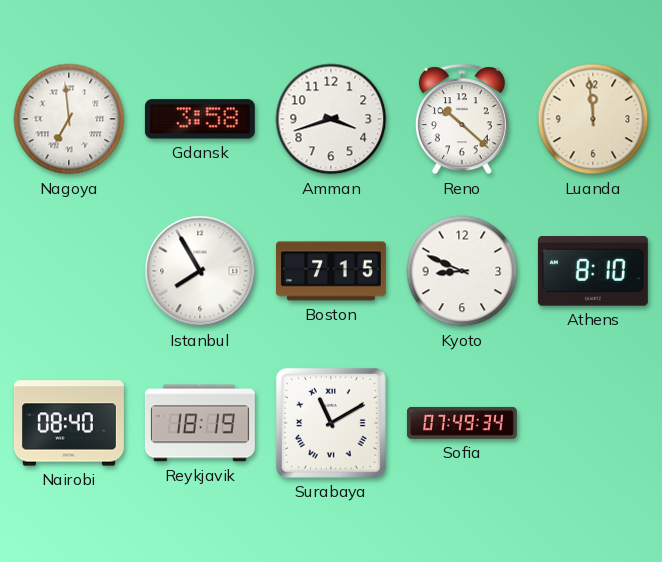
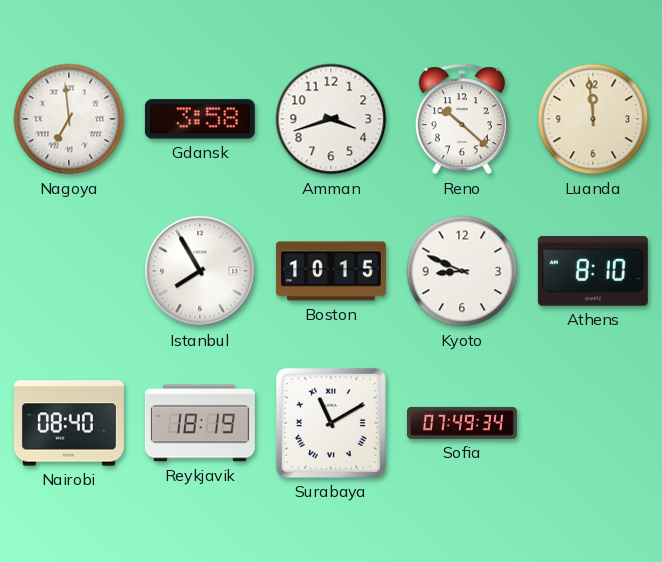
Boston: 7:15 -> 10:15
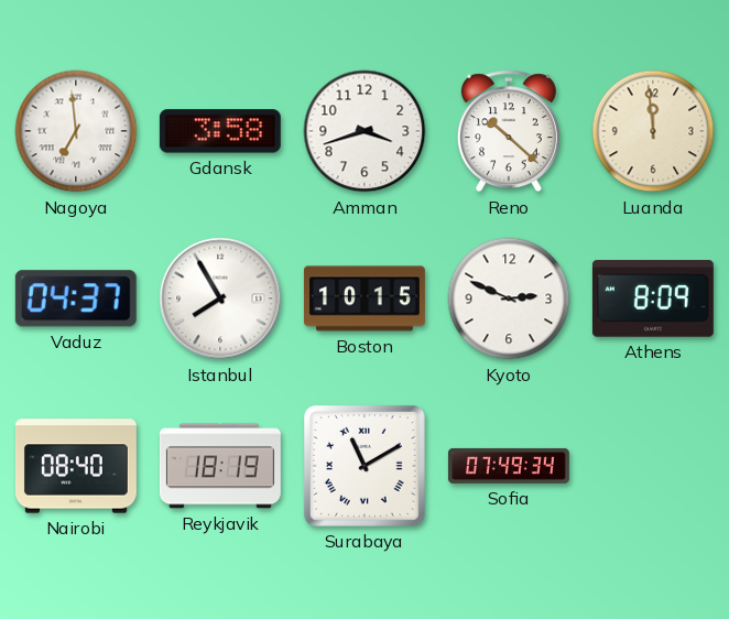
Vaduz: none -> 04:37
Kyoto: 8:49 -> 2:49
Athens: 8:10 -> 8:09
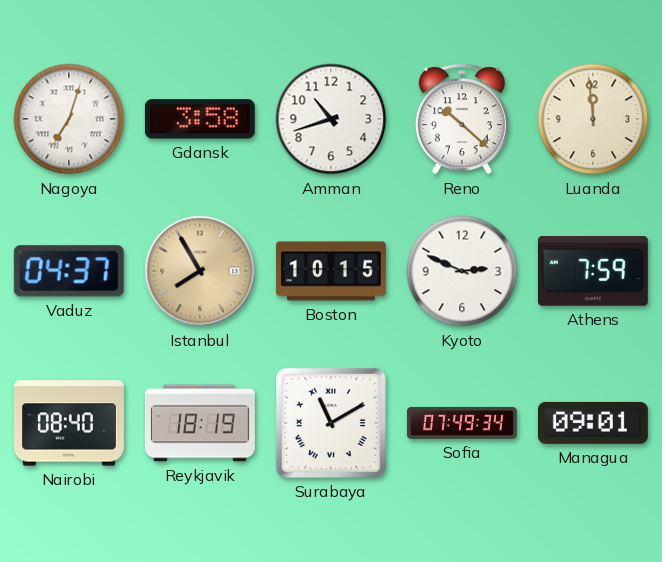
Nagoya: 6:59 -> 7:03
Amman: 3:42 -> 10:42
Istanbul dial: white -> champagne
Athens: 8:09 -> 7:59
Managua: none -> 09:01
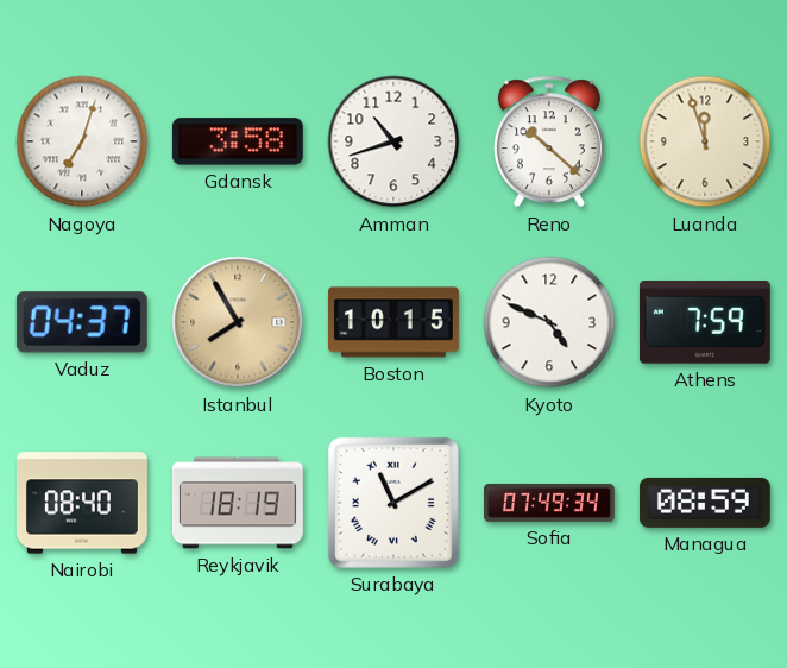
Luanda: 11:59 -> 11:57
Kyoto: 2:49 -> 4:49
Managua: 09:01 -> 08:59
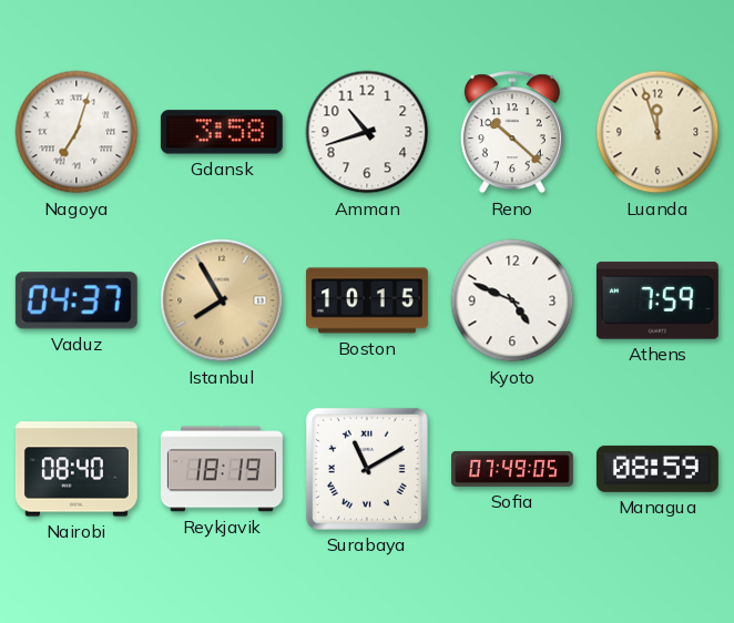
Sofia: 07:49:34 -> 07:49:05
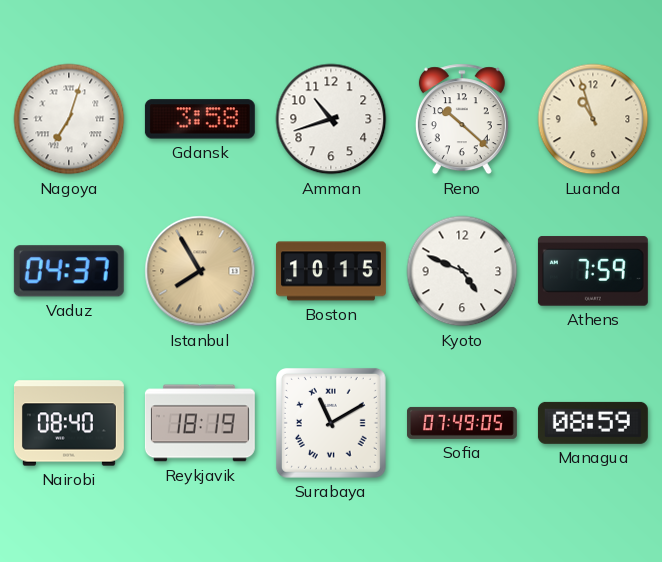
Luanda: 11:57 -> 10:57
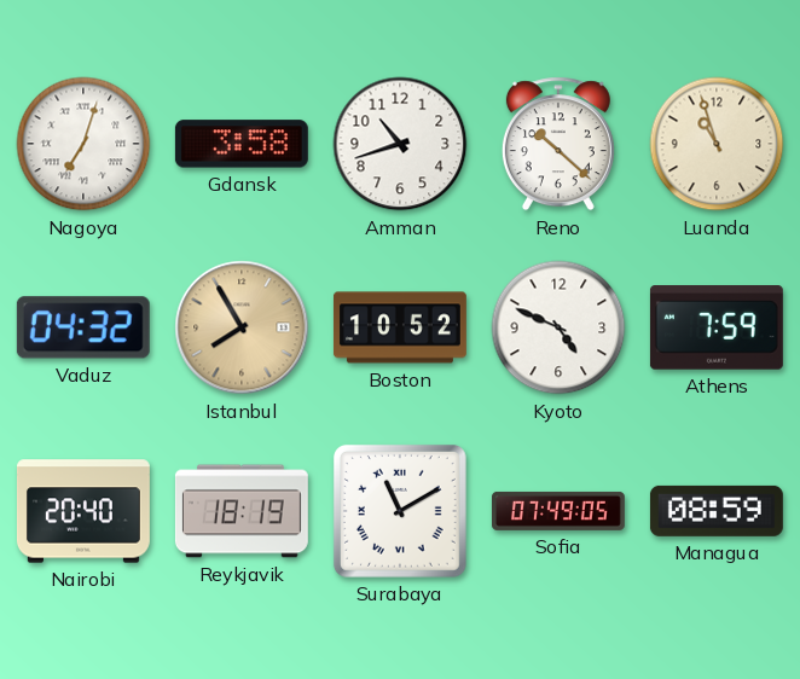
Vaduz: 04:37 -> 04:32
Boston: 10:15 -> 10:52
Nairobi: 08:40 -> 20:40
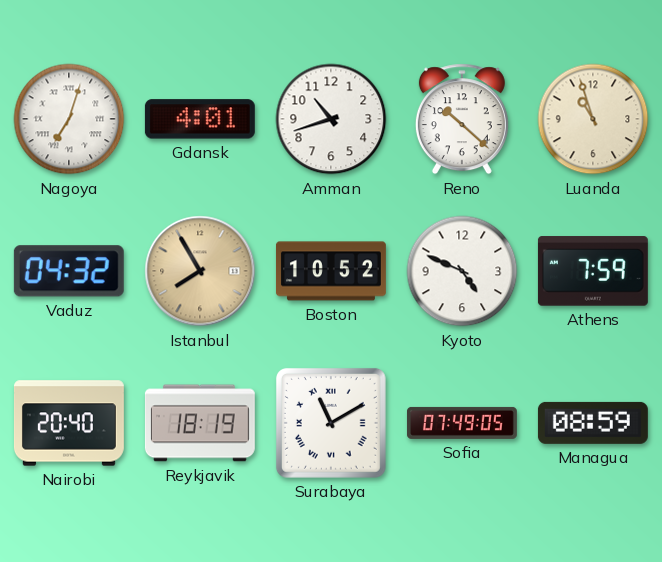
Gdansk: 3:58 -> 4:01
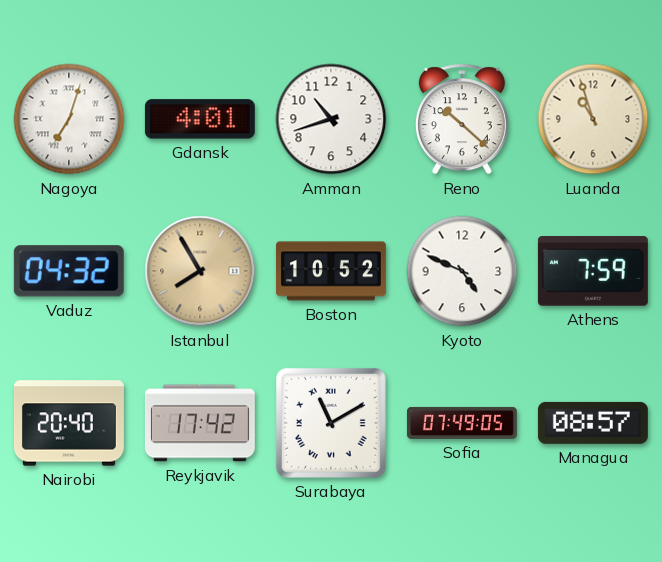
Reykjavik: 18:19 -> 17:42
Managua: 08:59 -> 08:57
